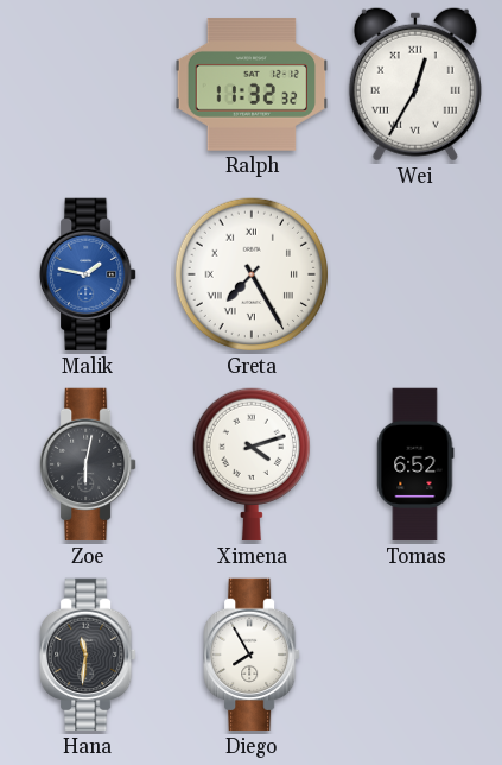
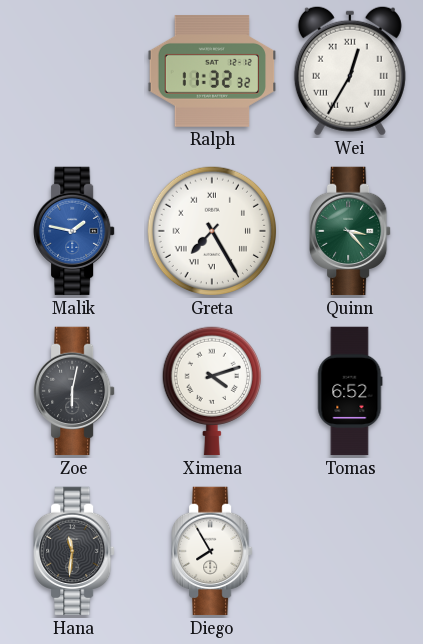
Quinn: none -> 3:23
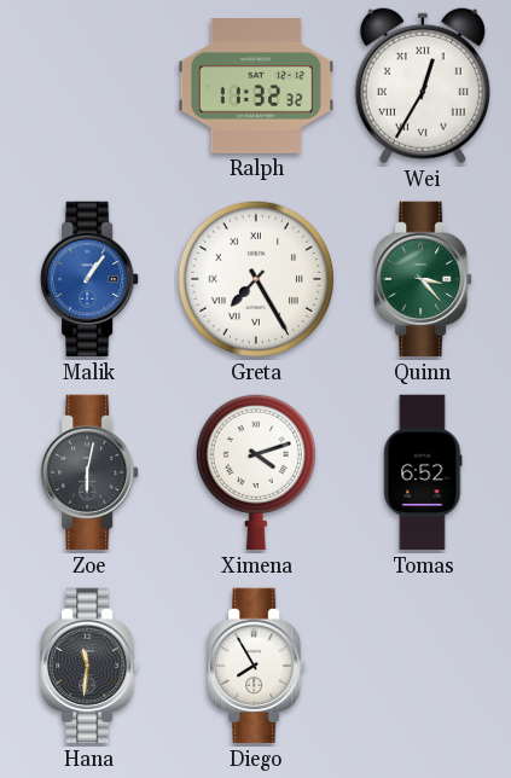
Malik: 1:47 -> 1:06
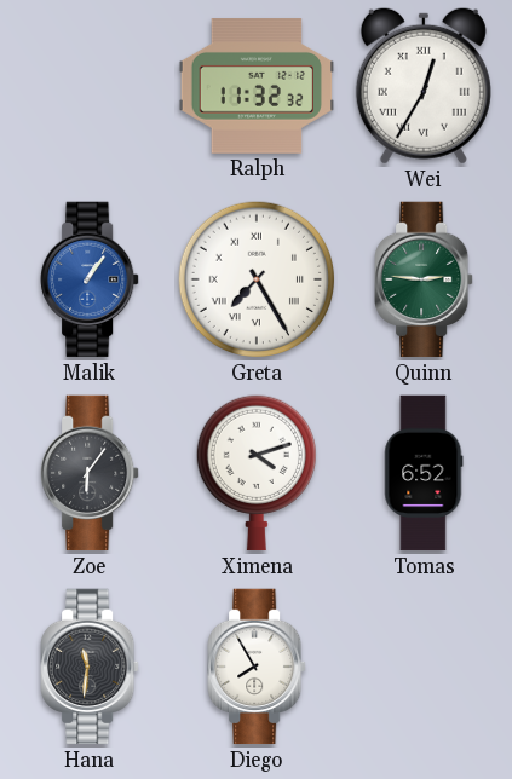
Quinn: 3:23 -> 2:46
Zoe: 6:02 -> 6:06
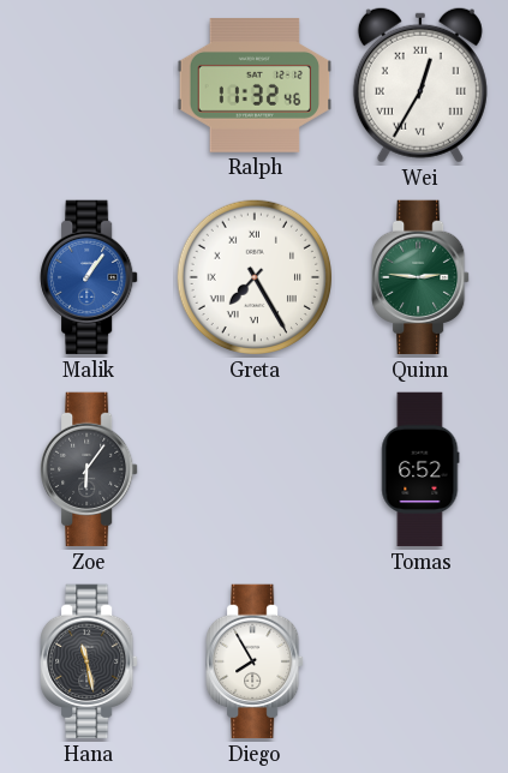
Ralph: 11:32:32 -> 11:32:46
Ximena: 4:12 -> none
Hana: 11:31 -> 11:28
